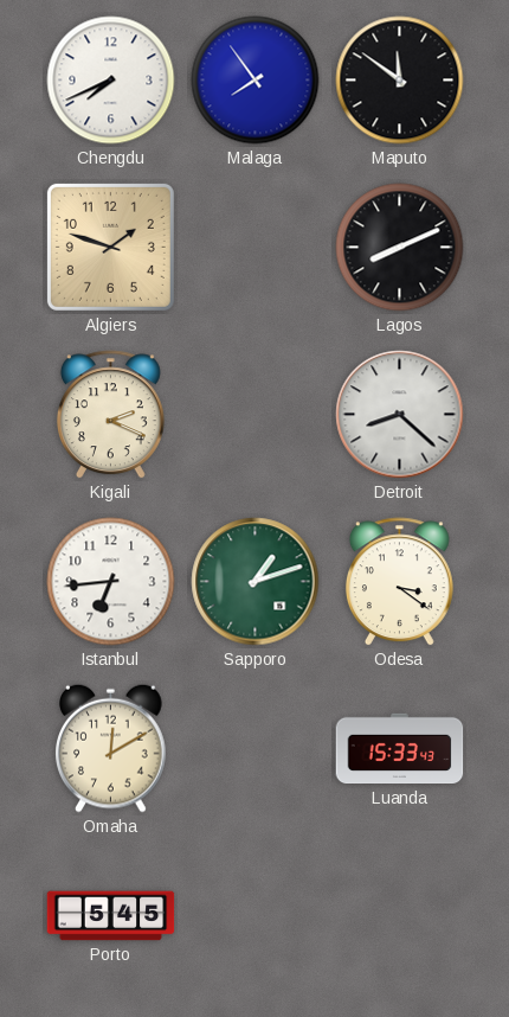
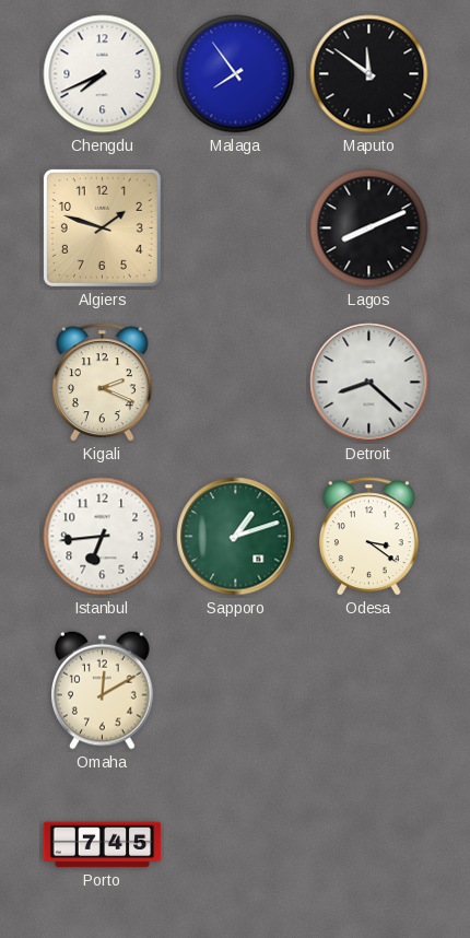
Luanda: 15:33 -> none
Porto: 5:45 -> 7:45
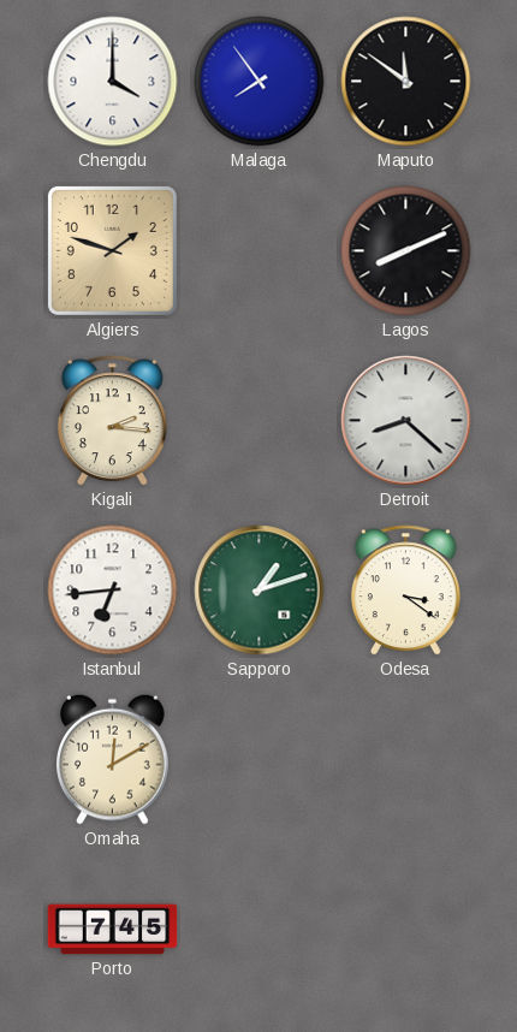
Chengdu: 7:41 -> 4:00
Kigali: 2:19 -> 2:16
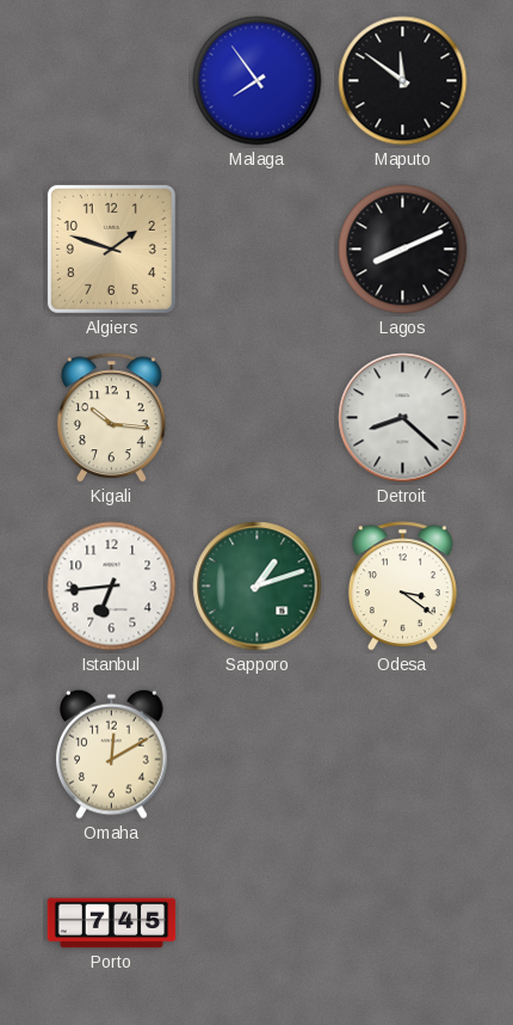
Chengdu: 4:00 -> none
Kigali: 2:16 -> 10:16
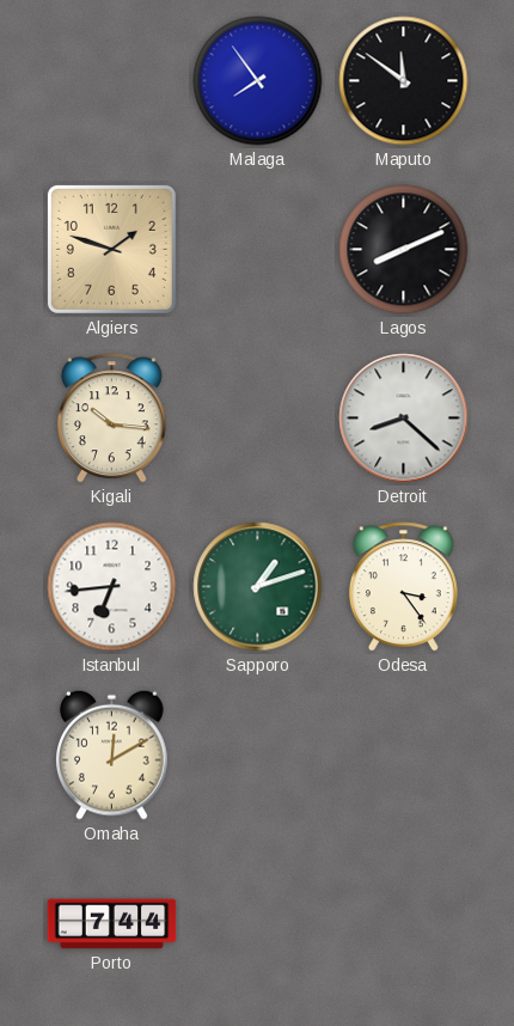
Odesa: 3:21 -> 3:24
Porto: 7:45 -> 7:44
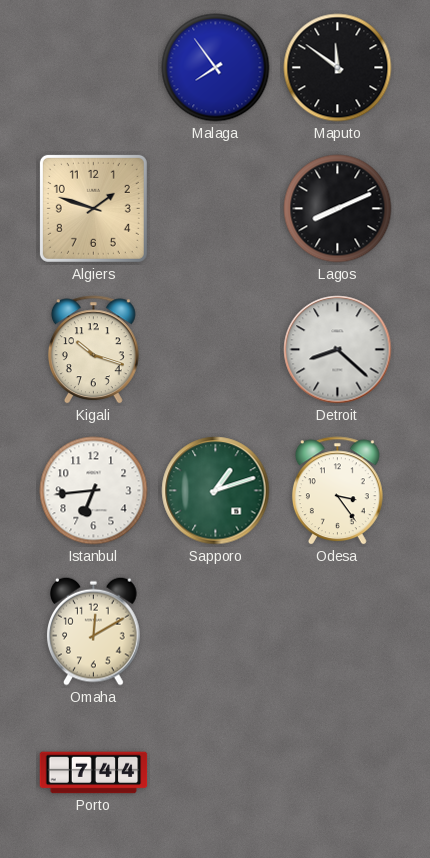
Kigali: 10:16 -> 10:18
